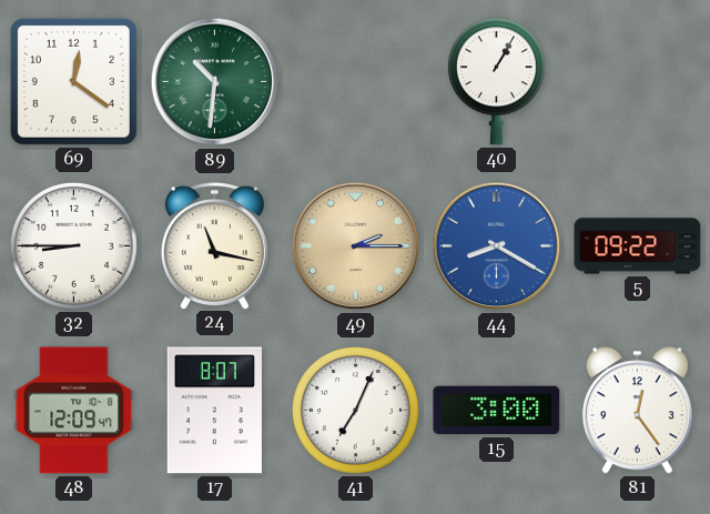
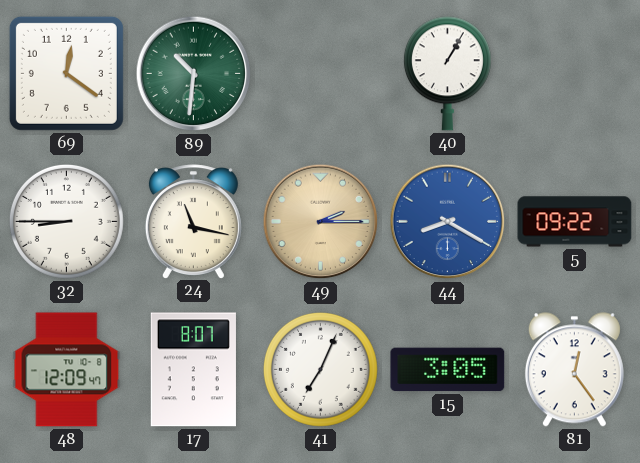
15: 3:00 -> 3:05
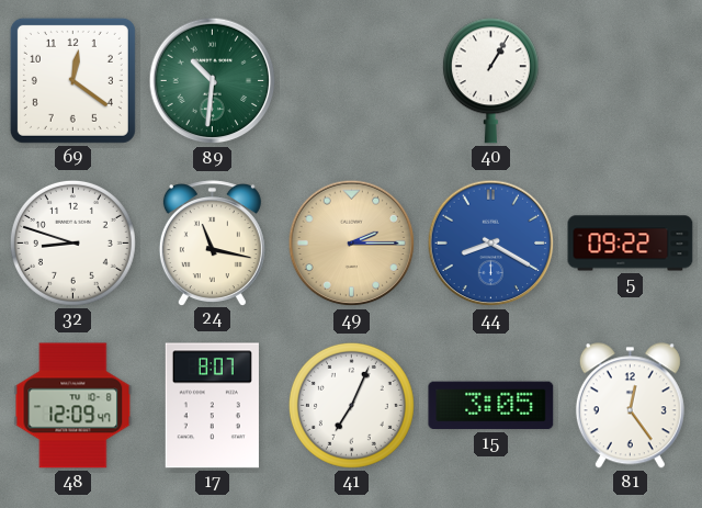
32: 8:45 -> 8:48
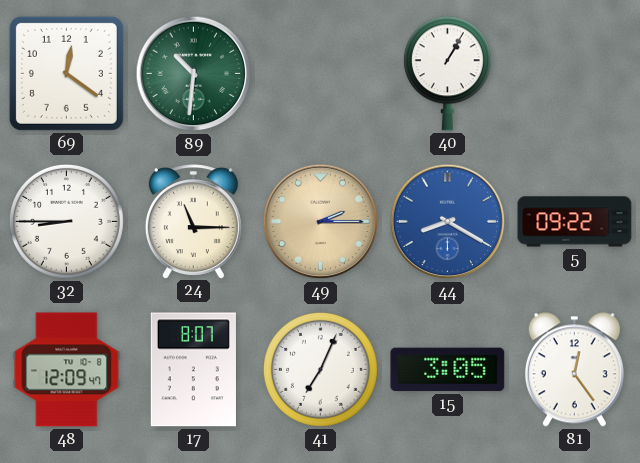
32: 8:48 -> 8:45
24: 11:17 -> 11:15
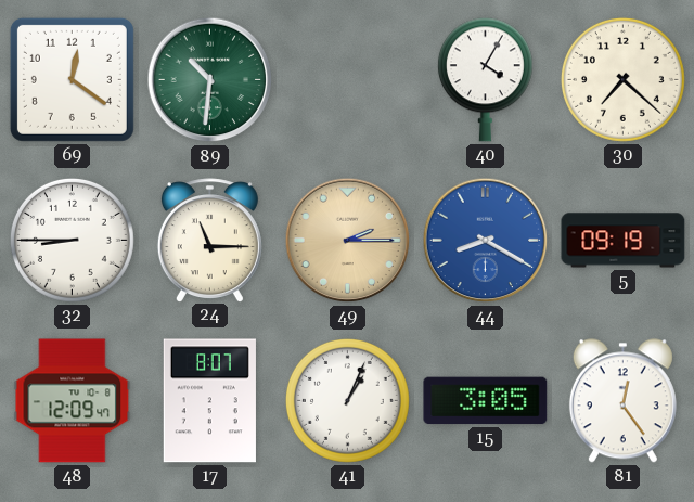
40: 1:05 -> 4:05
30: none -> 7:22
5: 09:22 -> 09:19
41: 7:04 -> 1:04
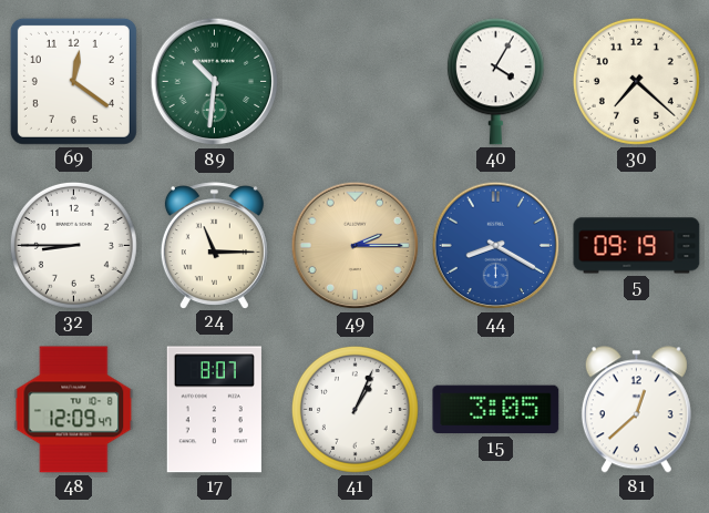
81: 12:24 -> 12:38
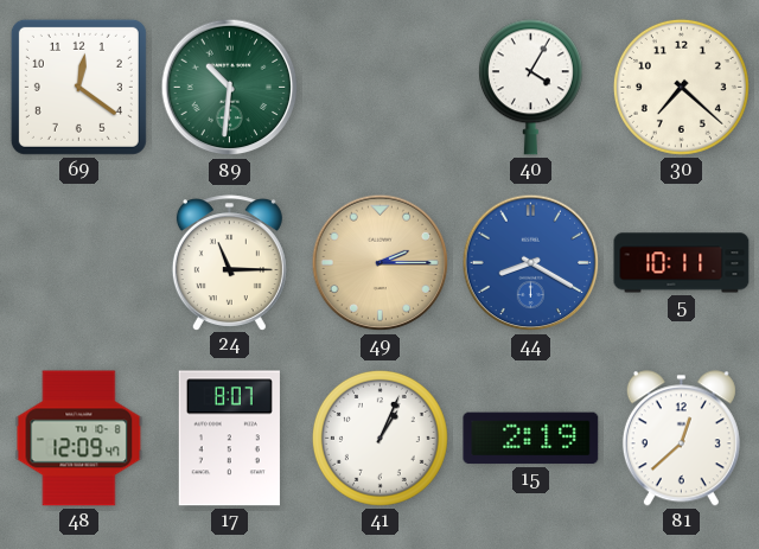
32: 8:45 -> none
5: 09:19 -> 10:11
15: 3:05 -> 2:19
